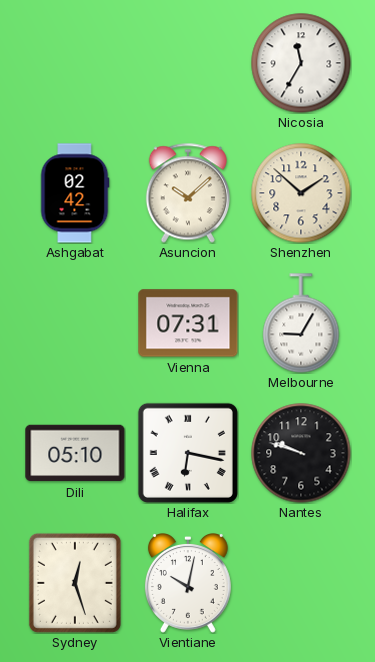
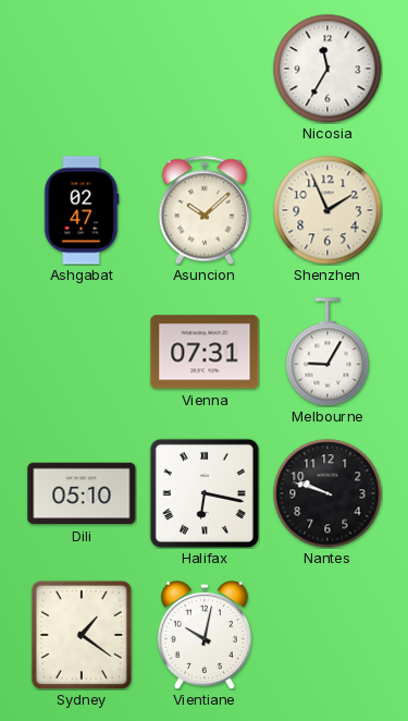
Ashgabat: 02:42 -> 02:47
Shenzhen: 1:52 -> 1:56
Sydney: 12:27 -> 1:21
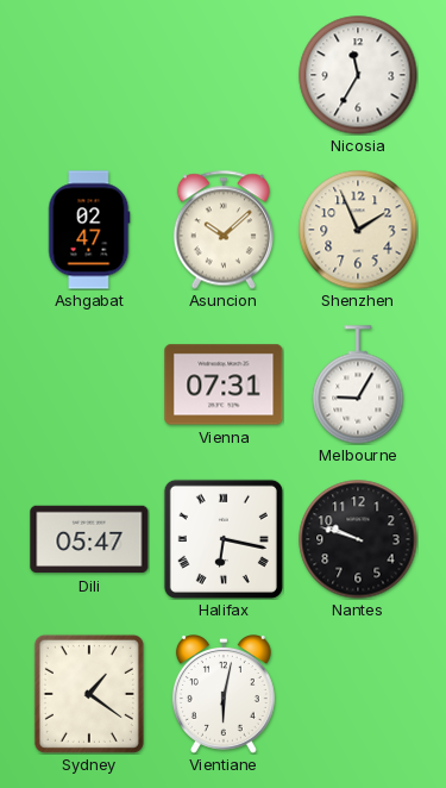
Dili: 05:10 -> 05:47
Vientiane: 10:02 -> 6:02
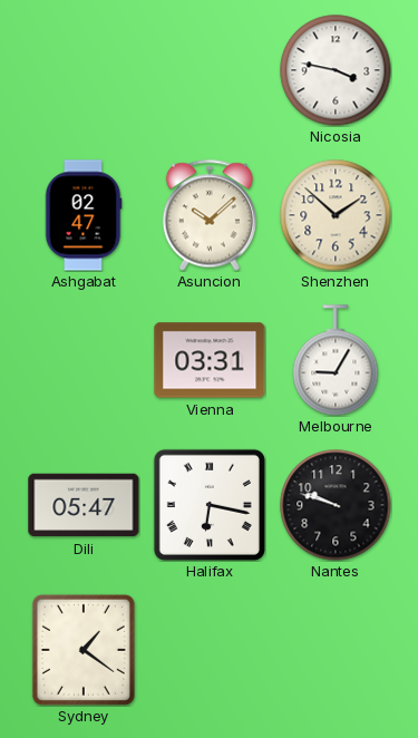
Nicosia: 11:35 -> 3:47
Shenzhen: 1:56 -> 1:52
Vienna: 07:31 -> 03:31
Vientiane: 6:02 -> none
